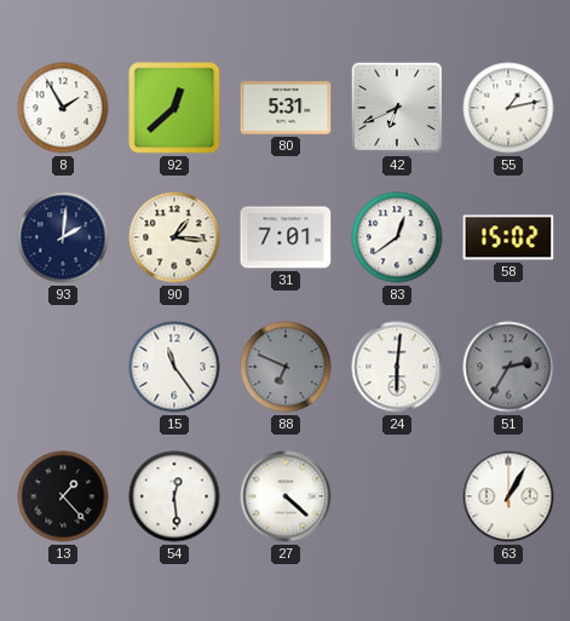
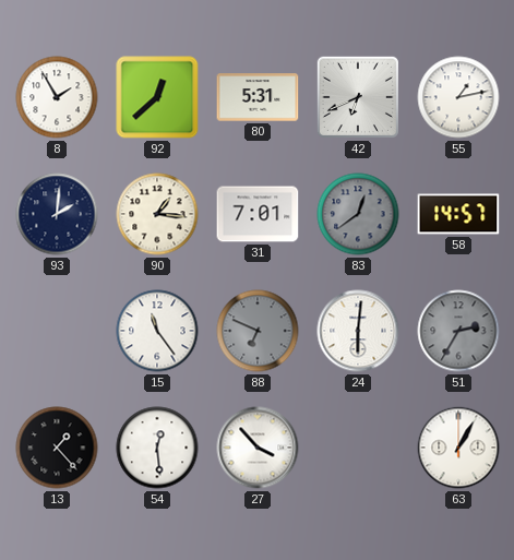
83 dial: white -> grey
58: 15:02 -> 14:57
27: 4:22 -> 3:53
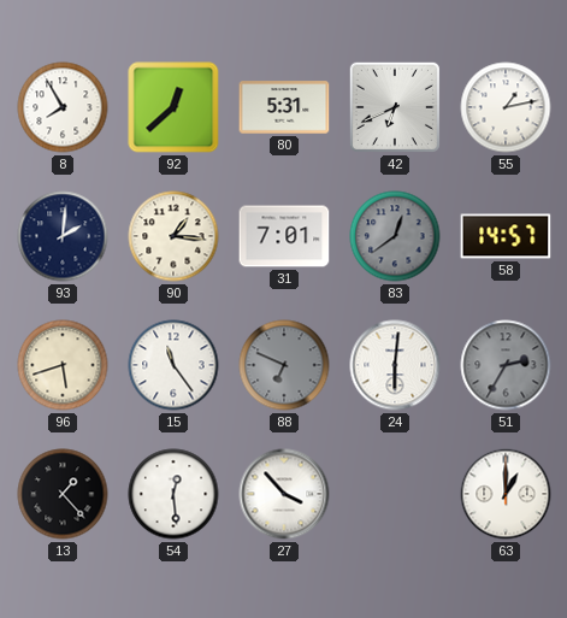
8: 1:55 -> 7:55
96: none -> 5:42
63: 1:05 -> 1:00
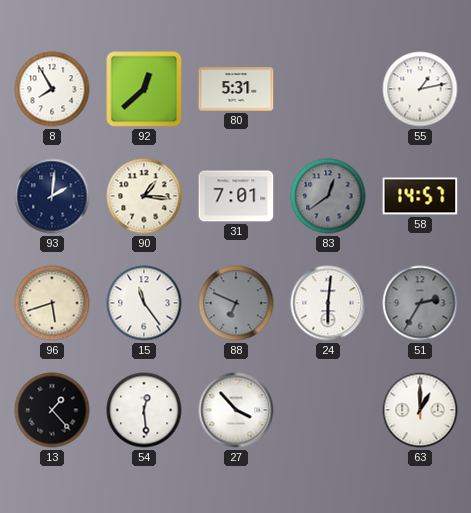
42: 6:41 -> none
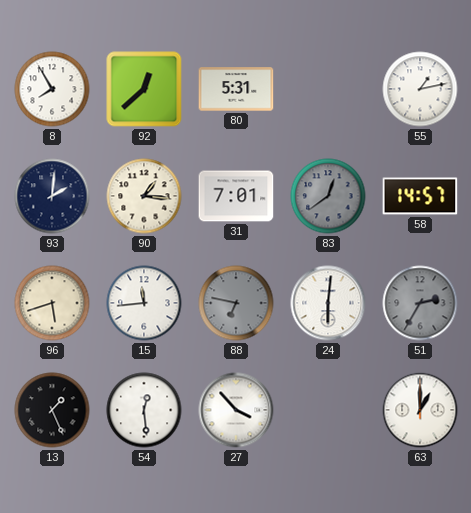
15: 11:24 -> 11:44
88: 6:49 -> 6:47
13: 1:23 -> 1:26
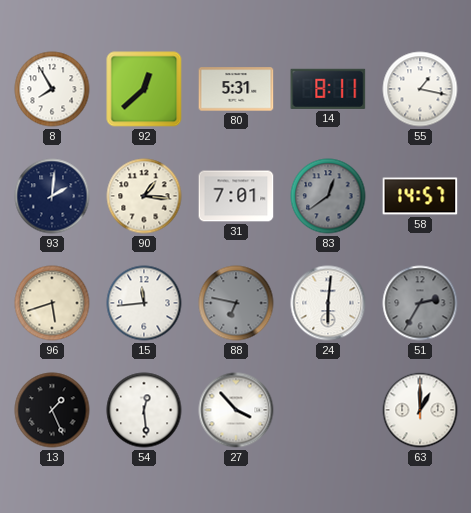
14: none -> 8:11
55: 1:13 -> 1:17
